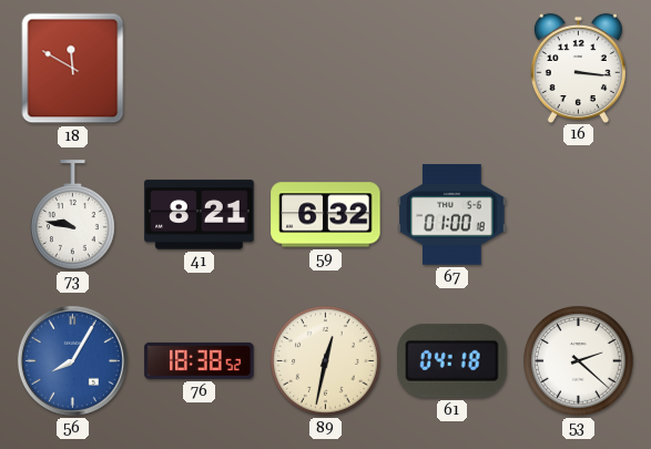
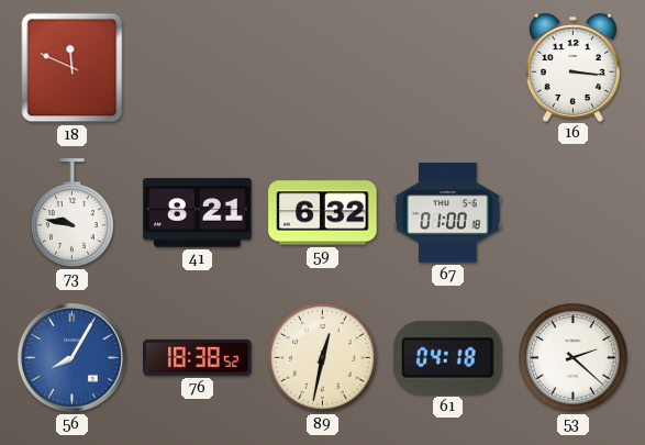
18: 11:50 -> 11:49
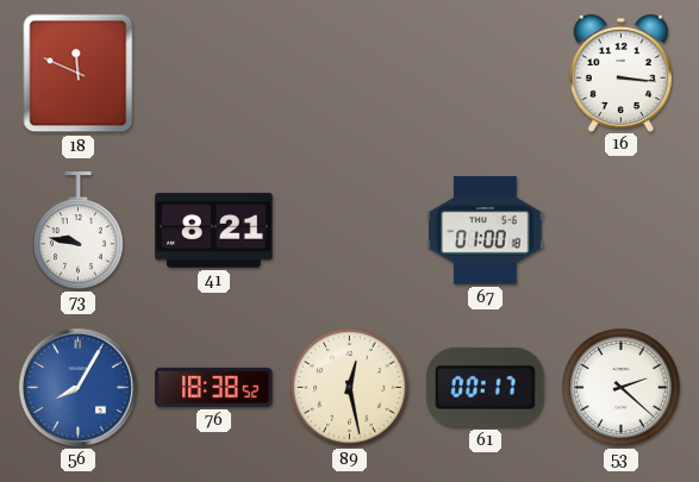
59: 6:32 -> none
89: 12:32 -> 12:28
61: 04:18 -> 00:17
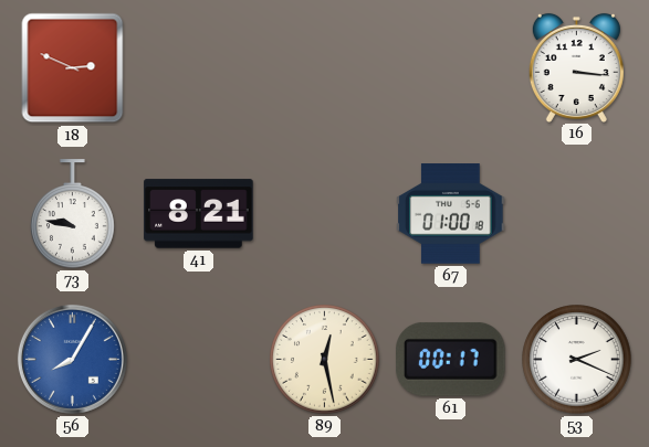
18: 11:49 -> 2:49
76: 18:38 -> none
53: 2:22 -> 2:19
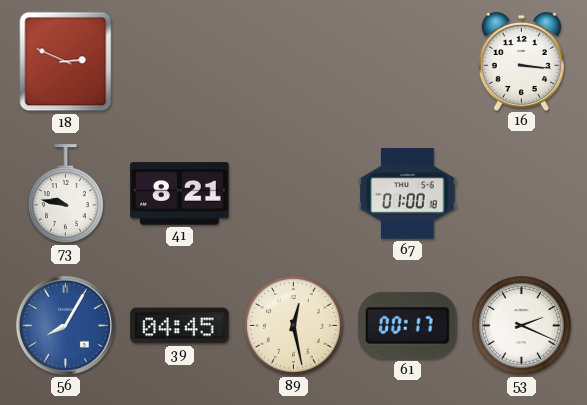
39: none -> 04:45
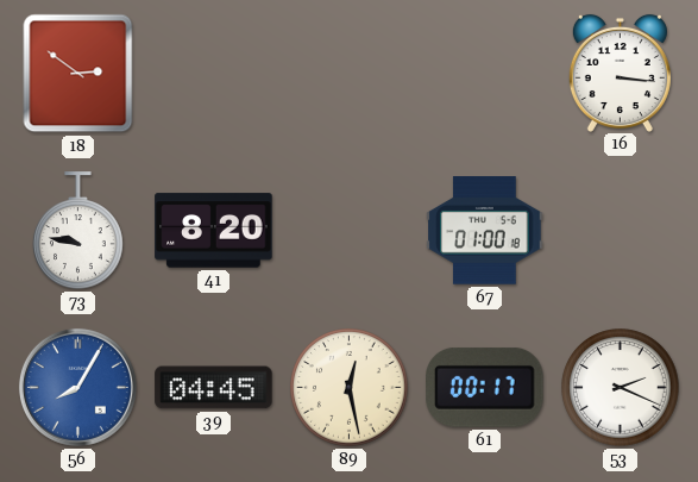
18: 2:49 -> 2:51
41: 8:21 -> 8:20
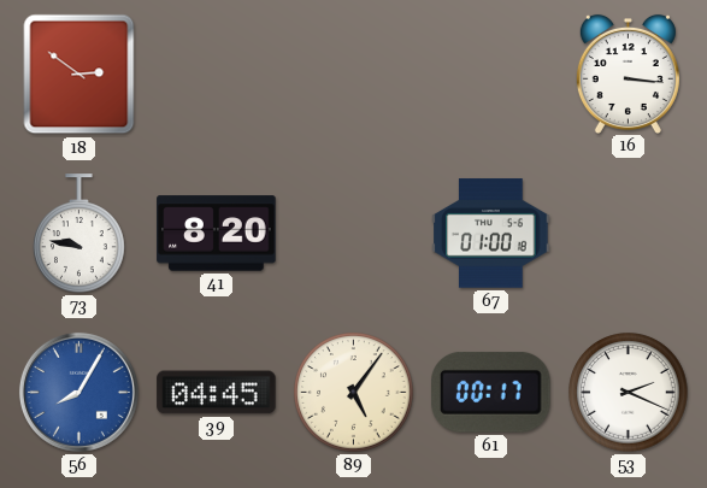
89: 12:28 -> 5:06
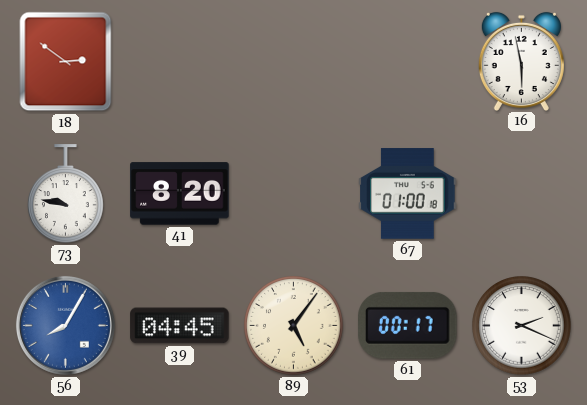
16: 3:16 -> 5:58
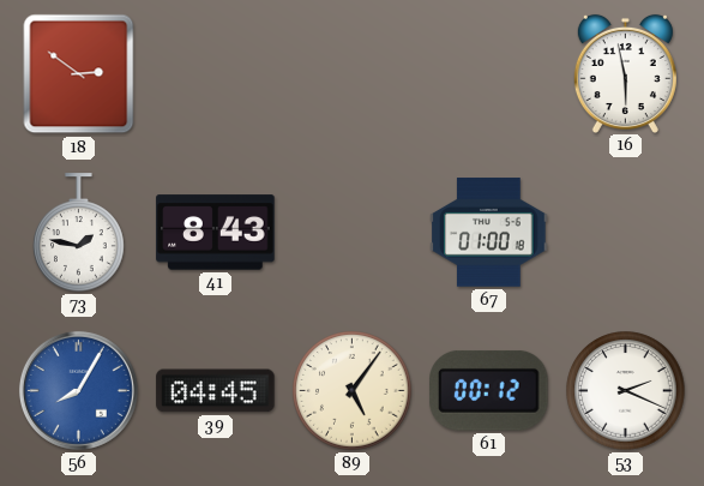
73: 9:47 -> 1:47
41: 8:20 -> 8:43
61: 00:17 -> 00:12
